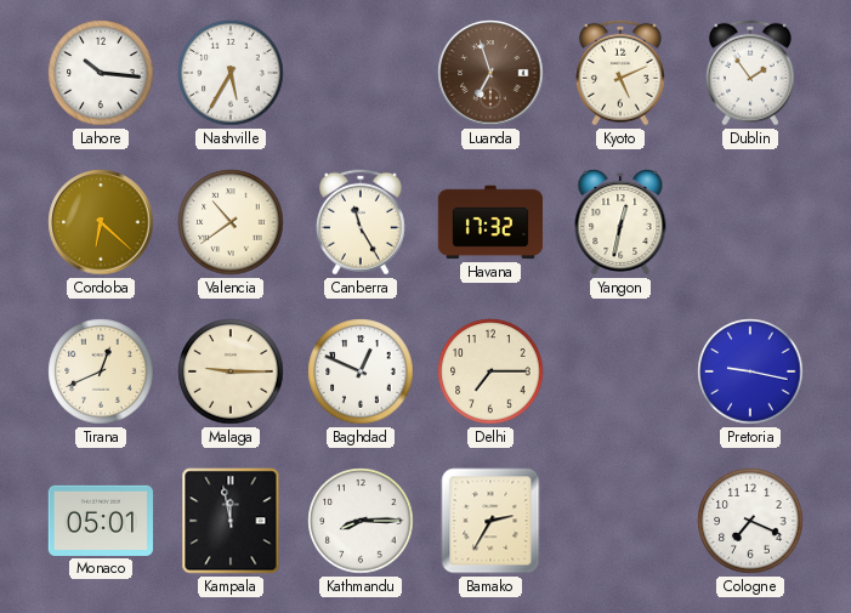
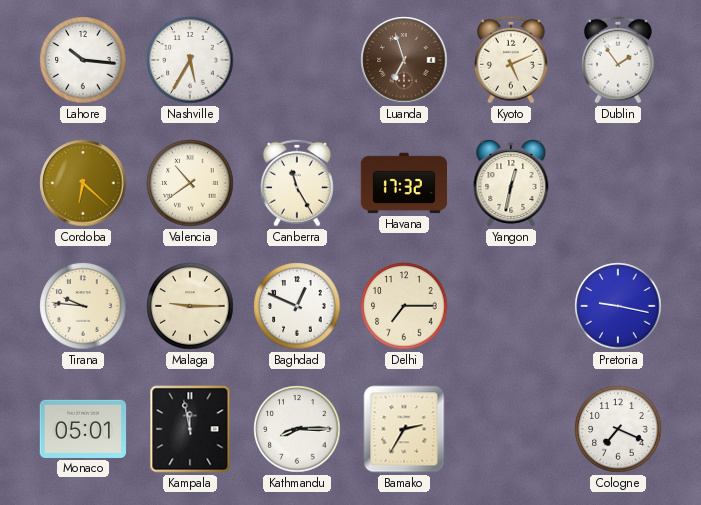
Tirana: 12:41 -> 9:46
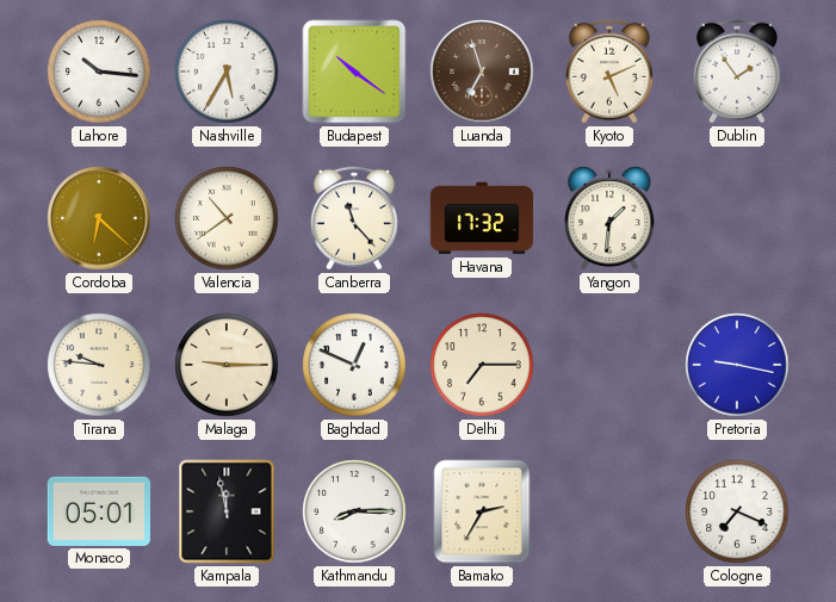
Budapest: none -> 10:21
Canberra: 11:25 -> 11:23
Yangon: 12:32 -> 1:31
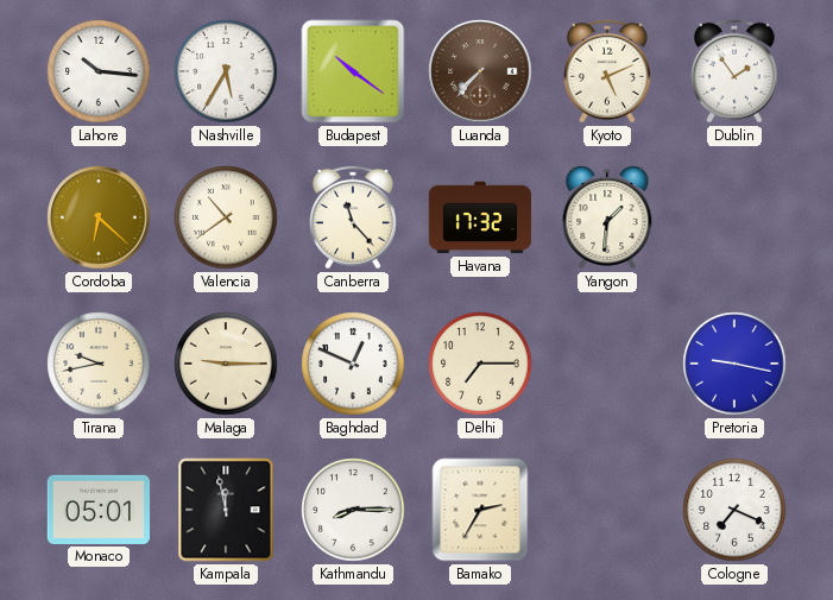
Luanda: 6:57 -> 7:37
Tirana: 9:46 -> 9:43
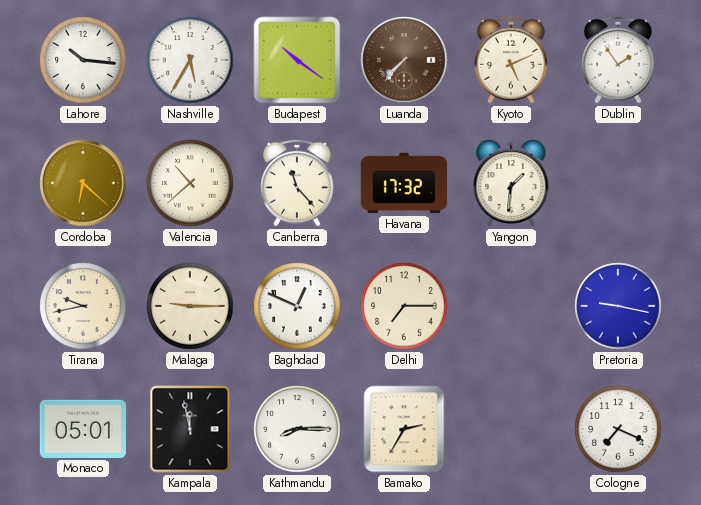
Valencia: 10:39 -> 10:38
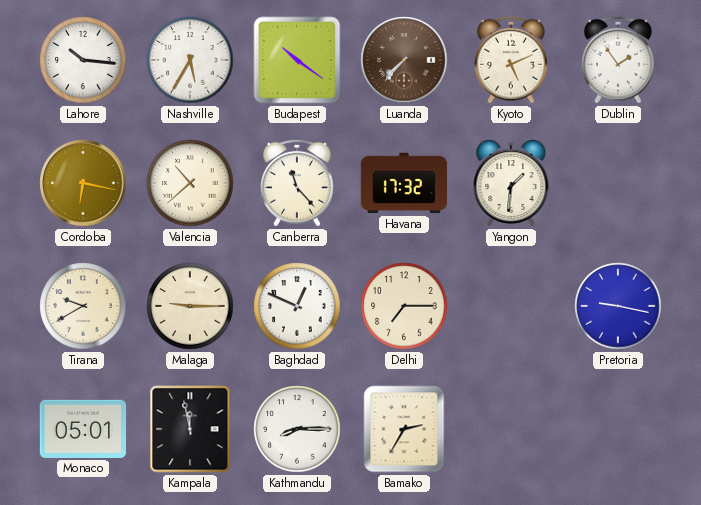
Cordoba: 6:22 -> 6:17
Tirana: 9:43 -> 9:40
Cologne: 7:19 -> none
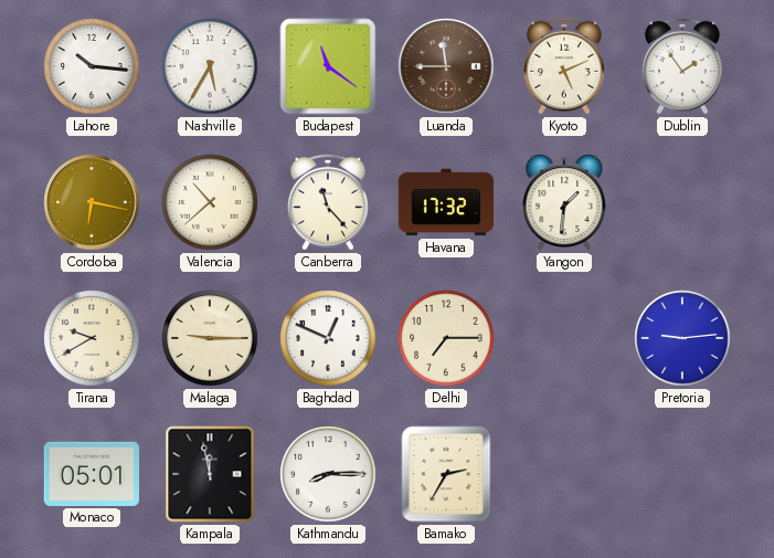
Budapest: 10:21 -> 11:21
Luanda: 7:37 -> 11:45
Pretoria: 9:17 -> 9:14
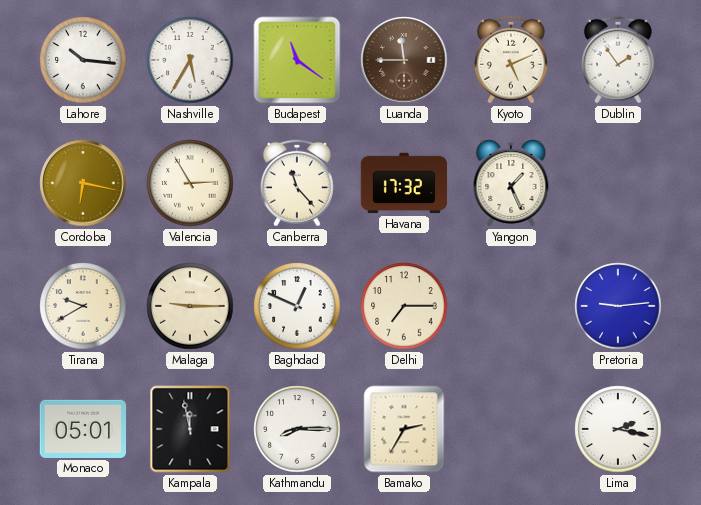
Valencia: 10:38 -> 2:55
Yangon: 1:31 -> 1:26
Lima: none -> 2:17
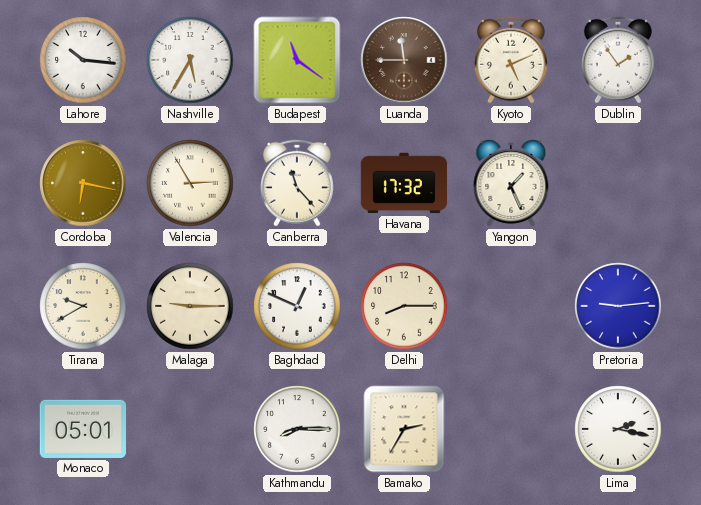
Delhi: 7:15 -> 8:15
Kampala: 11:58 -> none
